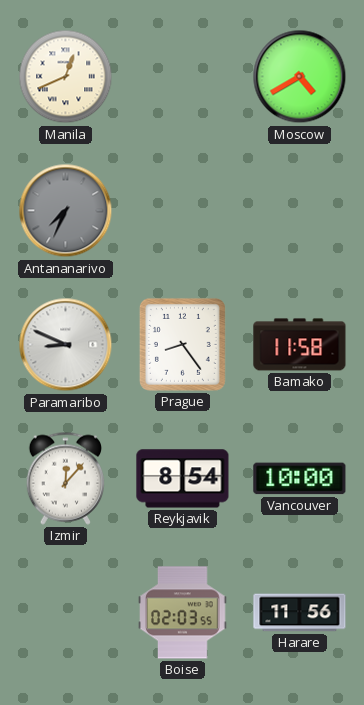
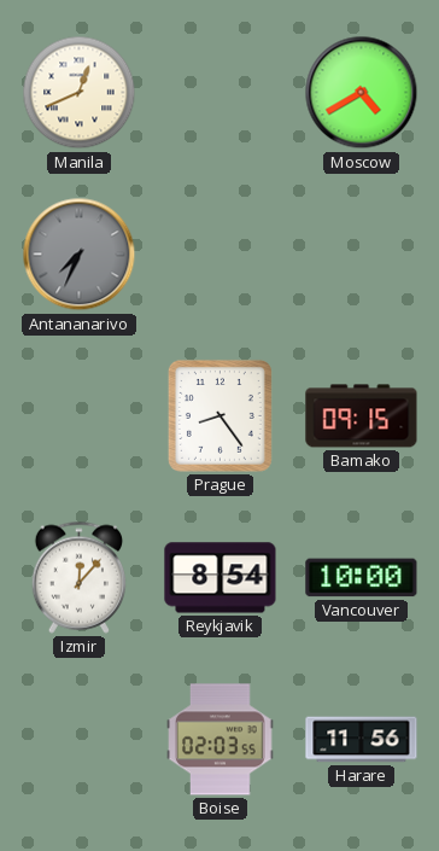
Paramaribo: 8:49 -> none
Bamako: 11:58 -> 09:15
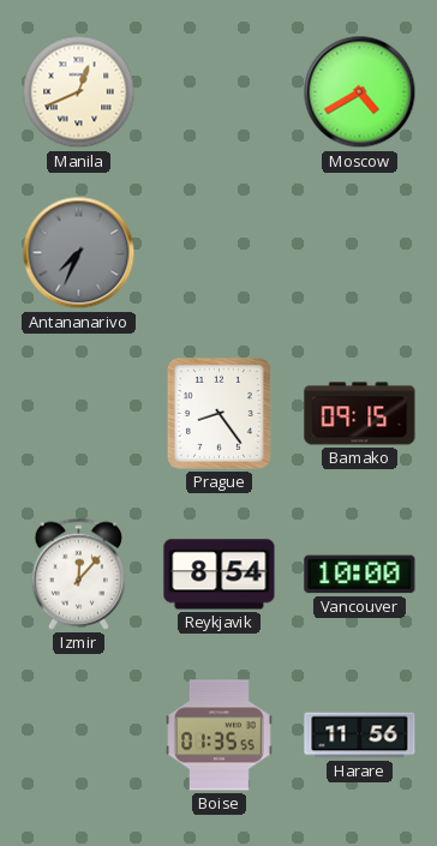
Boise: 02:03 -> 01:35
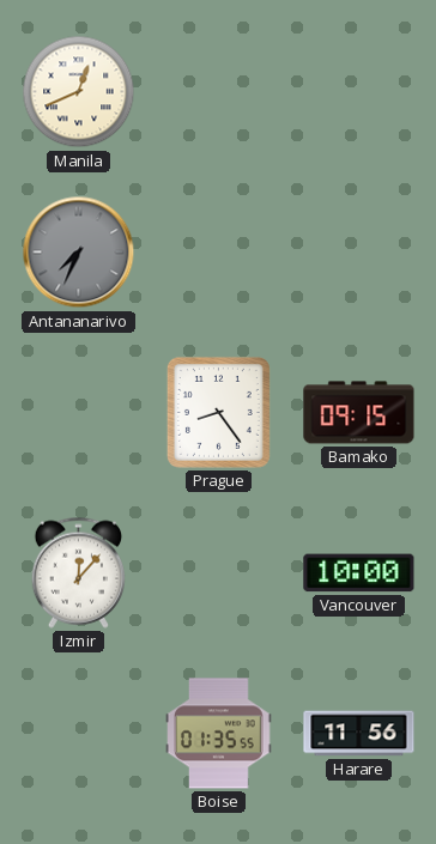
Moscow: 4:40 -> none
Reykjavik: 8:54 -> none
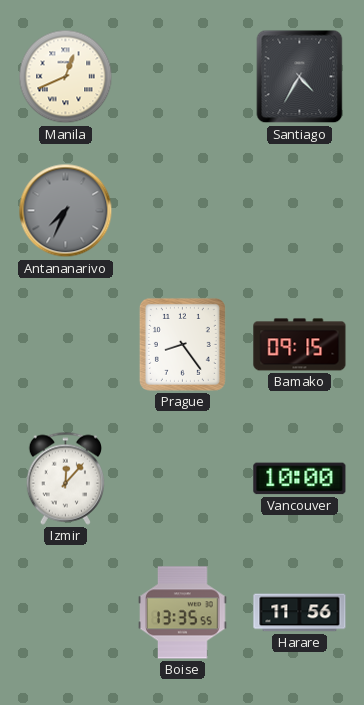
Santiago: none -> 4:35
Boise: 01:35 -> 13:35
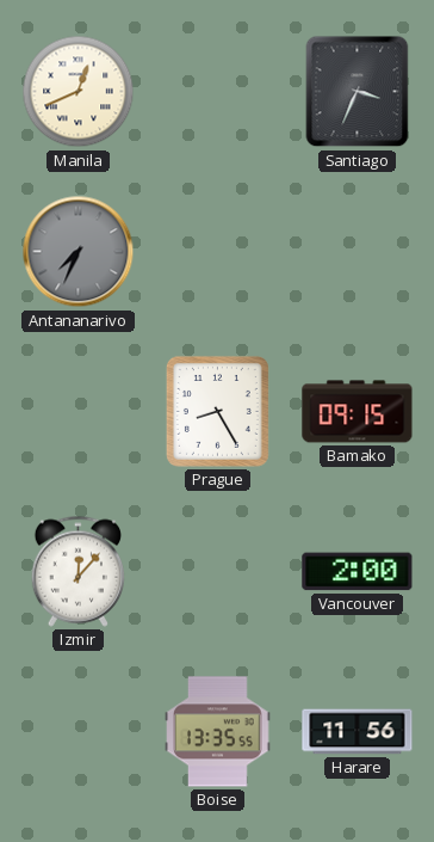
Santiago: 4:35 -> 3:34
Prague: 8:24 -> 8:25
Vancouver: 10:00 -> 2:00
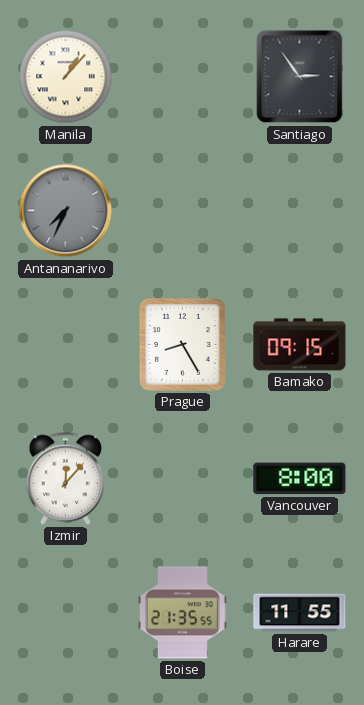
Manila: 12:41 -> 1:07
Santiago: 3:34 -> 2:54
Vancouver: 2:00 -> 8:00
Boise: 13:35 -> 21:35
Harare: 11:56 -> 11:55
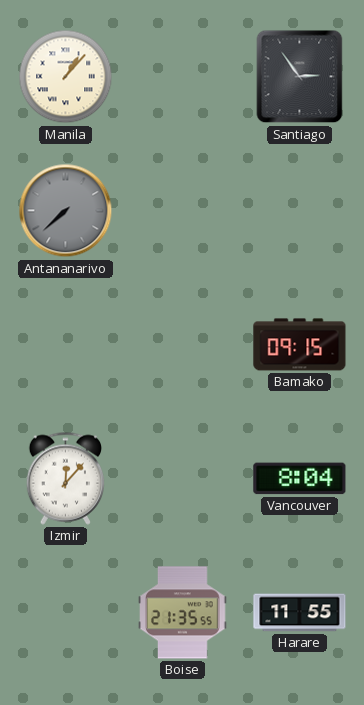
Antananarivo: 7:34 -> 7:38
Prague: 8:25 -> none
Vancouver: 8:00 -> 8:04
